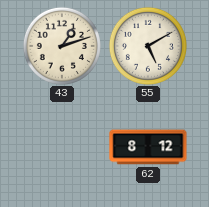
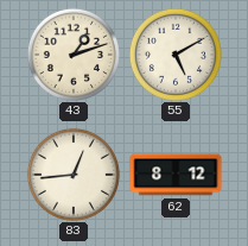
83: none -> 12:44
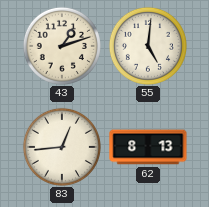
55: 5:10 -> 5:01
62: 8:12 -> 8:13
